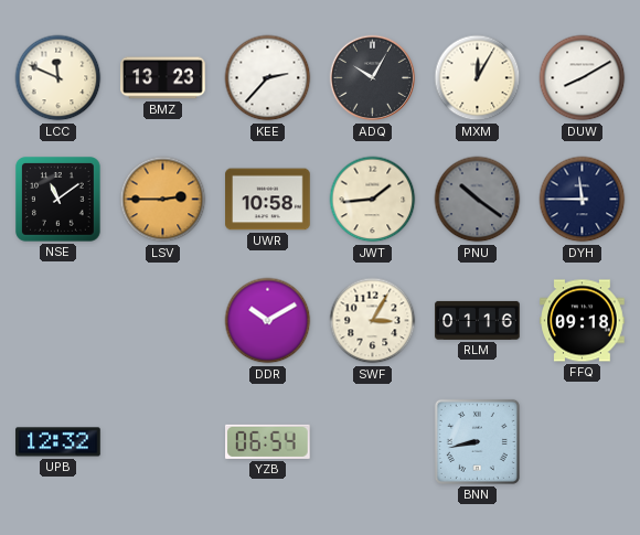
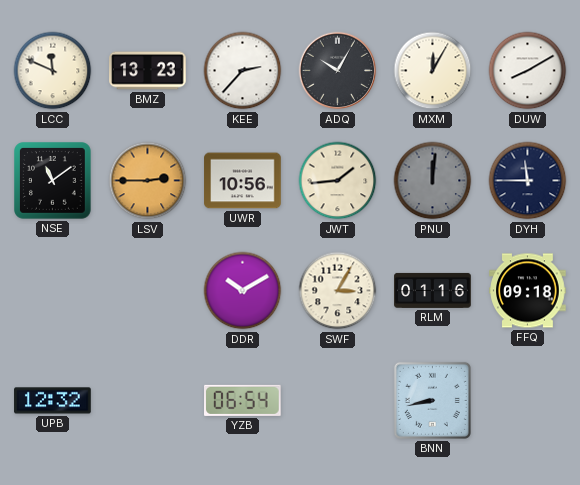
UWR: 10:58 -> 10:56
PNU: 10:21 -> 12:01
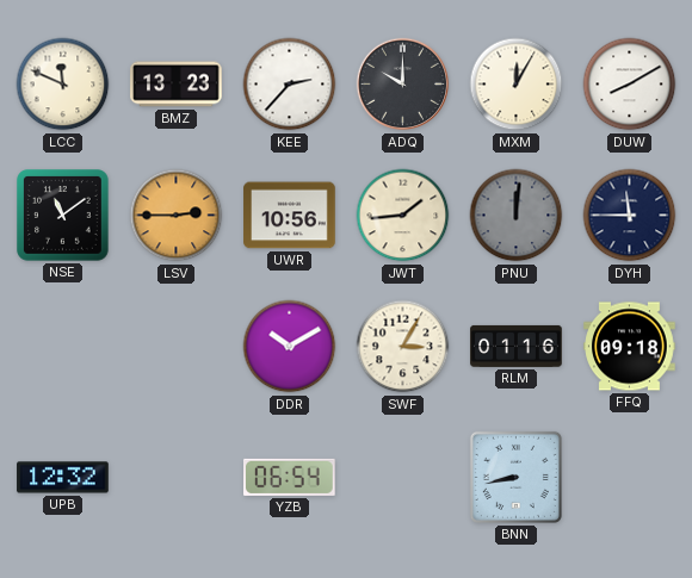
ADQ: 10:05 -> 10:00
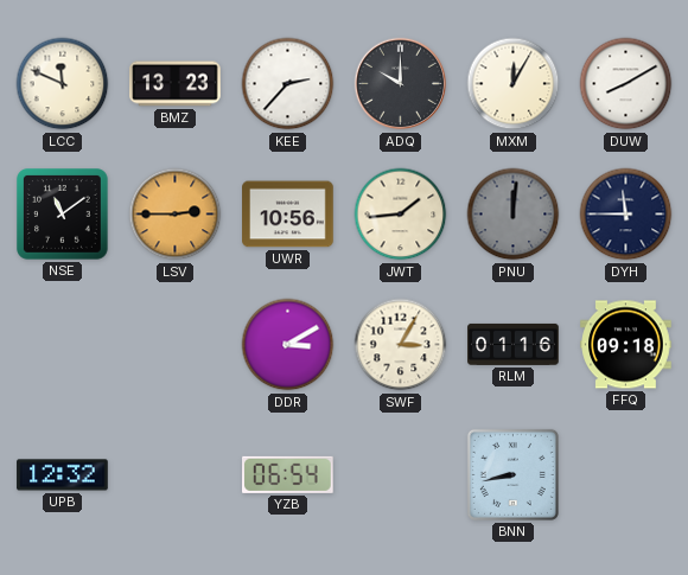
DDR: 10:10 -> 3:10
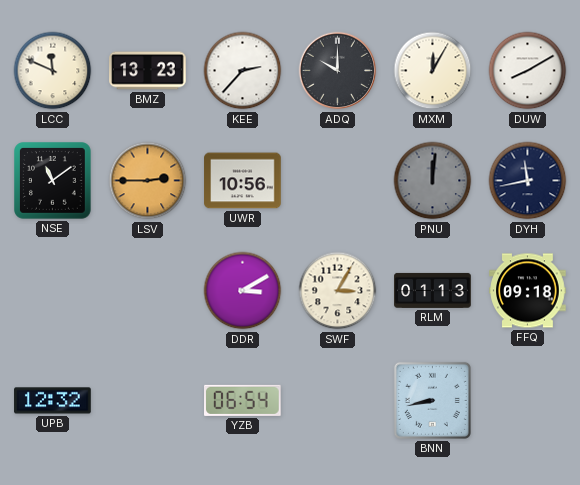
JWT: 1:44 -> none
DYH: 11:45 -> 11:43
RLM: 01:16 -> 01:13
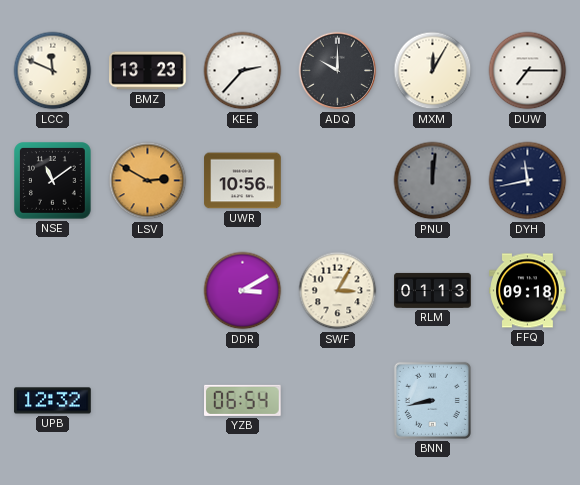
DUW: 8:10 -> 7:15
LSV: 2:45 -> 2:50
